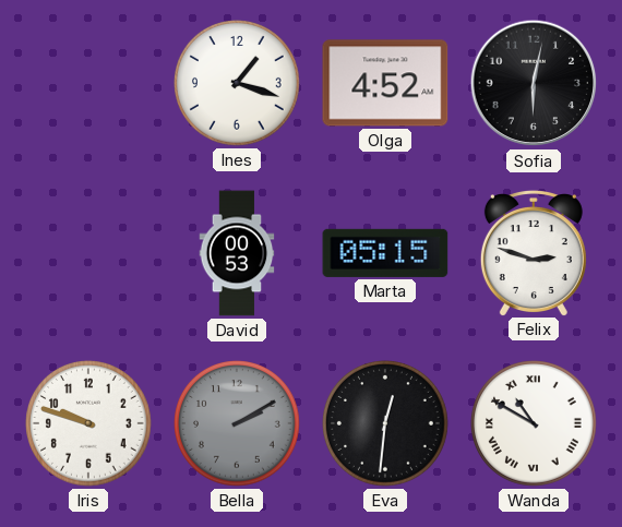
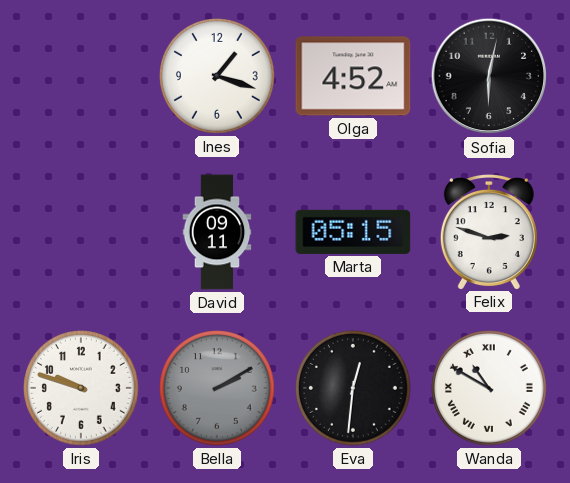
David: 00:53 -> 09:11
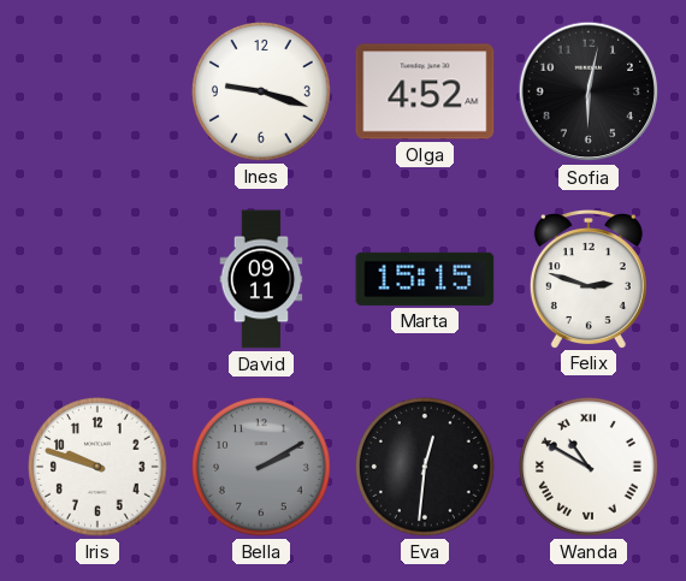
Ines: 1:18 -> 9:18
Marta: 05:15 -> 15:15
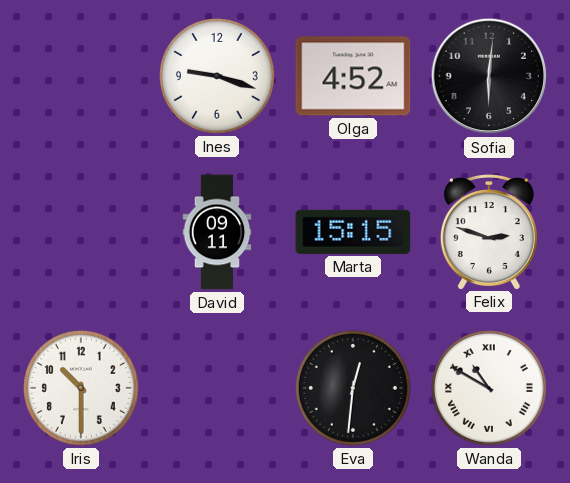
Sofia: 6:02 -> 6:01
Iris: 9:48 -> 10:30
Bella: 2:10 -> none
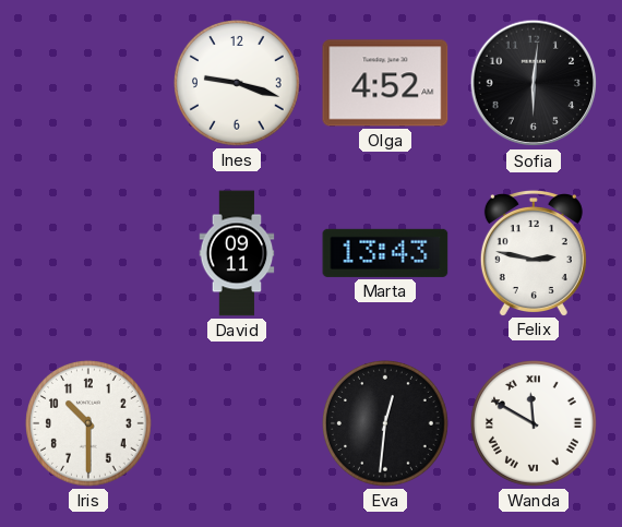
Marta: 15:15 -> 13:43
Felix: 2:48 -> 2:47
Wanda: 10:50 -> 11:50
